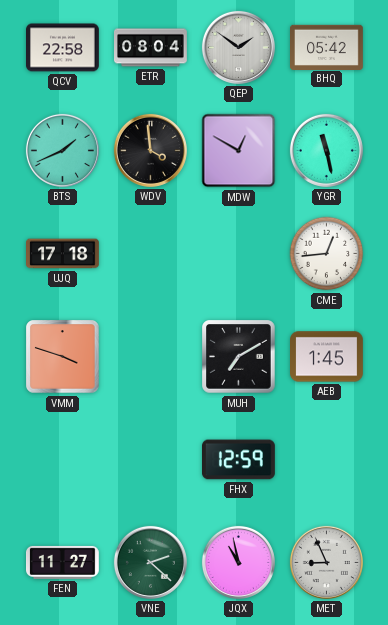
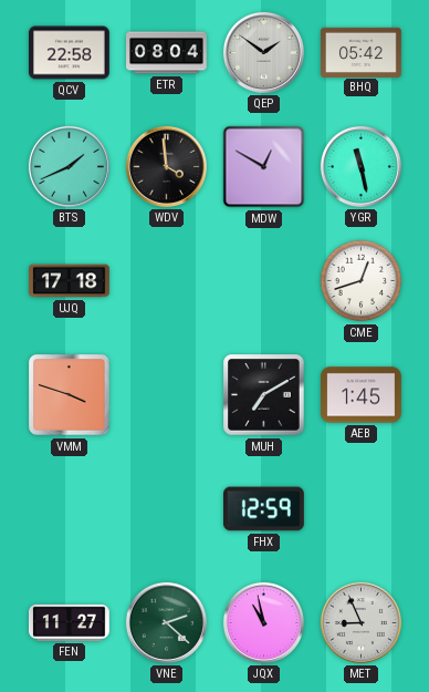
CME: 12:44 -> 12:42
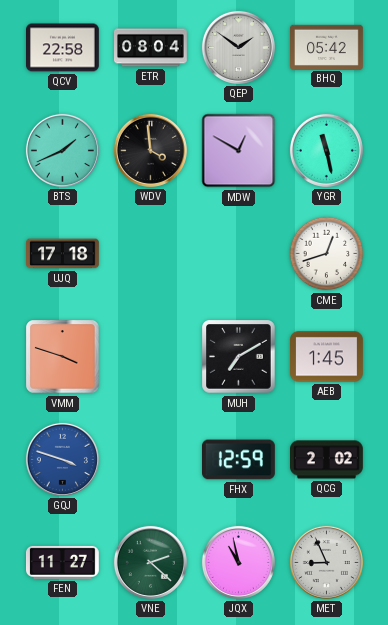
GQJ: none -> 3:48
QCG: none -> 2:02
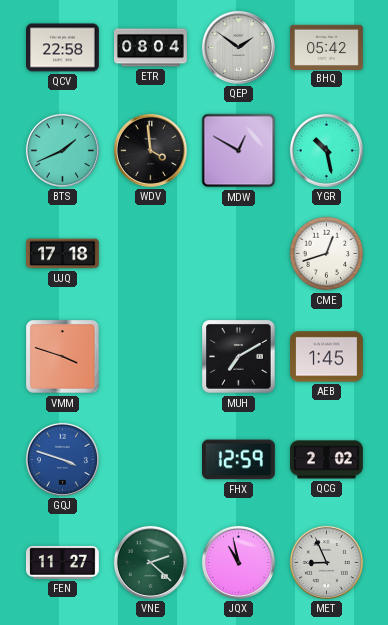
YGR: 11:28 -> 10:28
